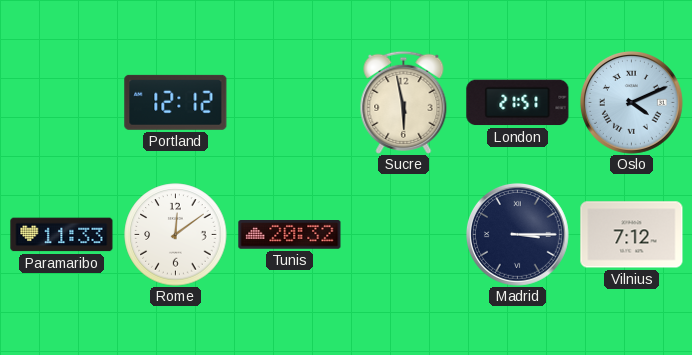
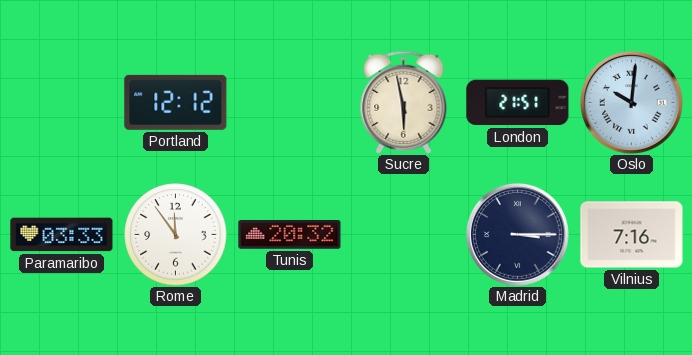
Oslo: 4:11 -> 10:01
Paramaribo: 11:33 -> 03:33
Rome: 12:09 -> 11:54
Vilnius: 7:12 -> 7:16
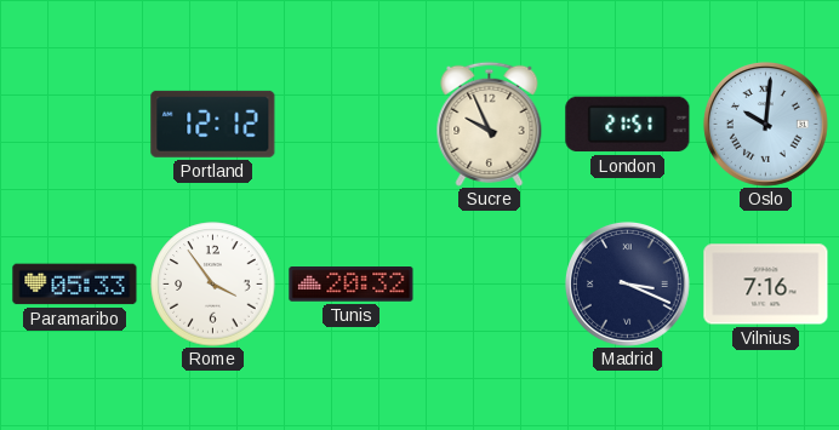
Sucre: 5:58 -> 9:56
Paramaribo: 03:33 -> 05:33
Rome: 11:54 -> 3:54
Madrid: 3:15 -> 3:19
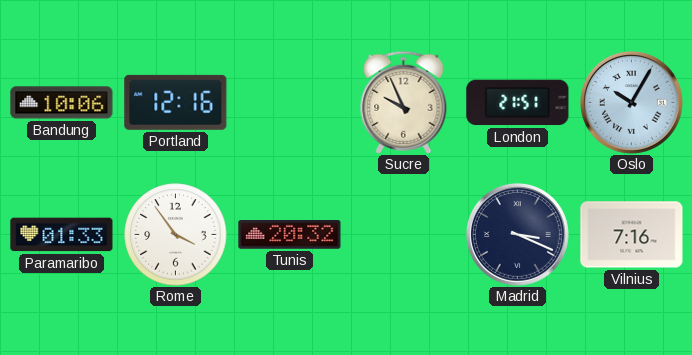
Bandung: none -> 10:06
Portland: 12:12 -> 12:16
Oslo: 10:01 -> 10:05
Paramaribo: 05:33 -> 01:33
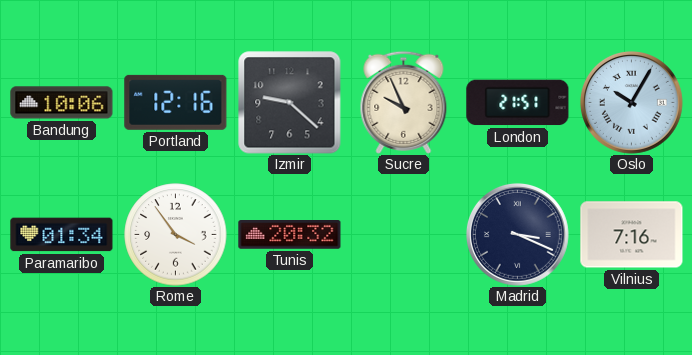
Izmir: none -> 9:22
Paramaribo: 01:33 -> 01:34
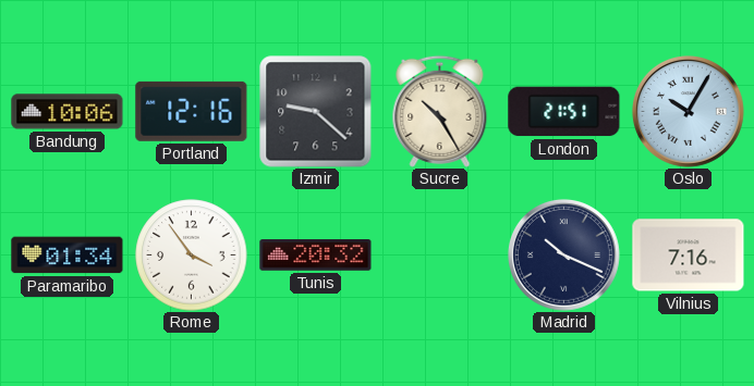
Sucre: 9:56 -> 10:25
Madrid: 3:19 -> 10:19
